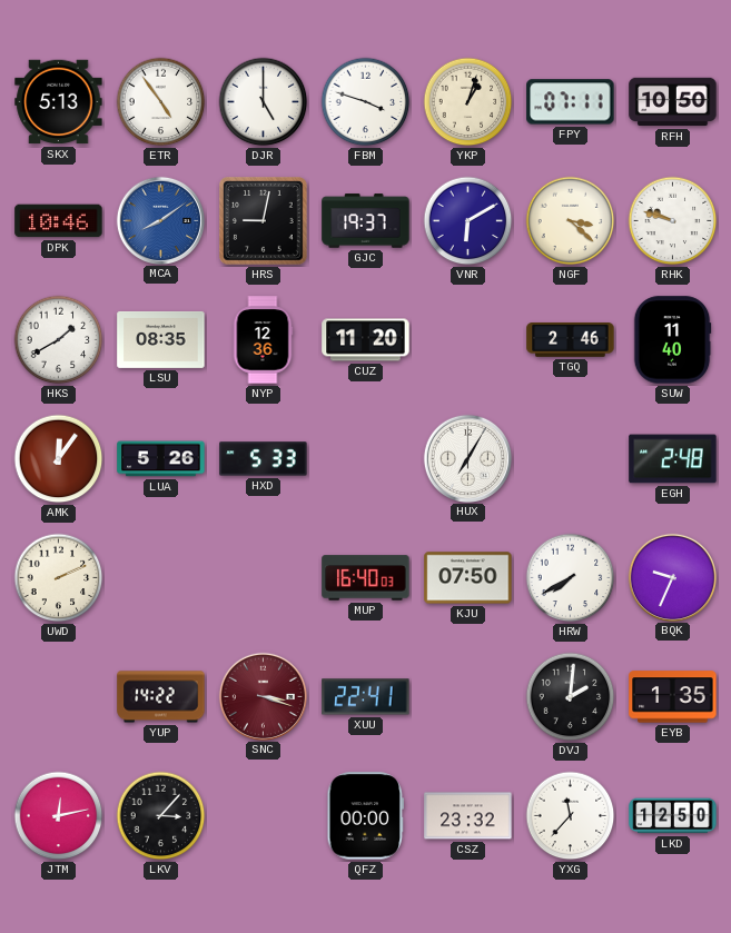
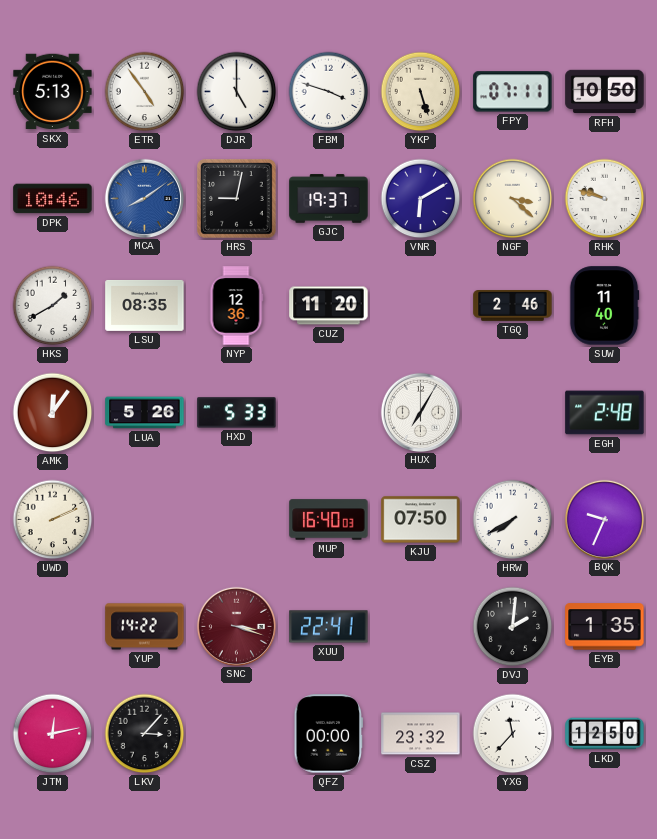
YKP: 1:03 -> 5:27
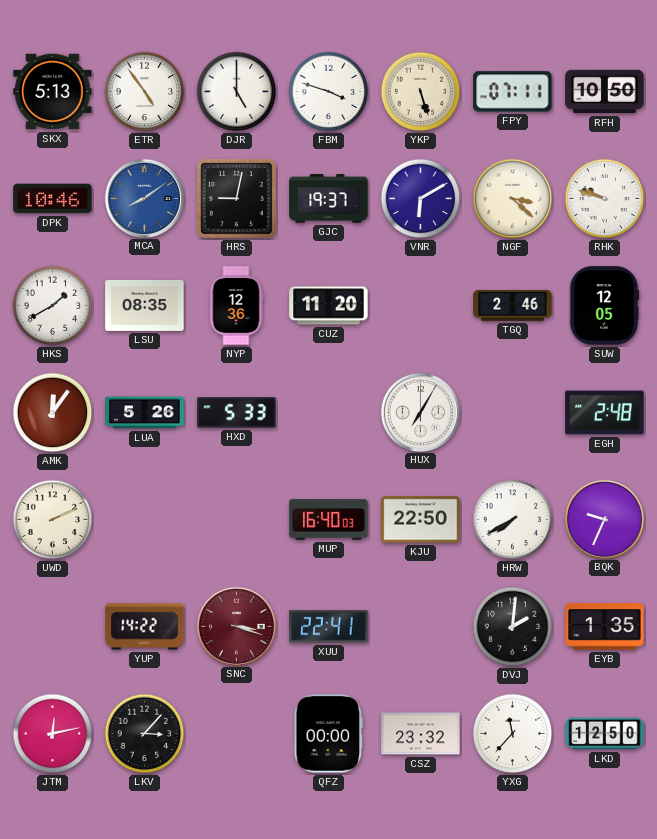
SUW: 11:40 -> 12:05
KJU: 07:50 -> 22:50
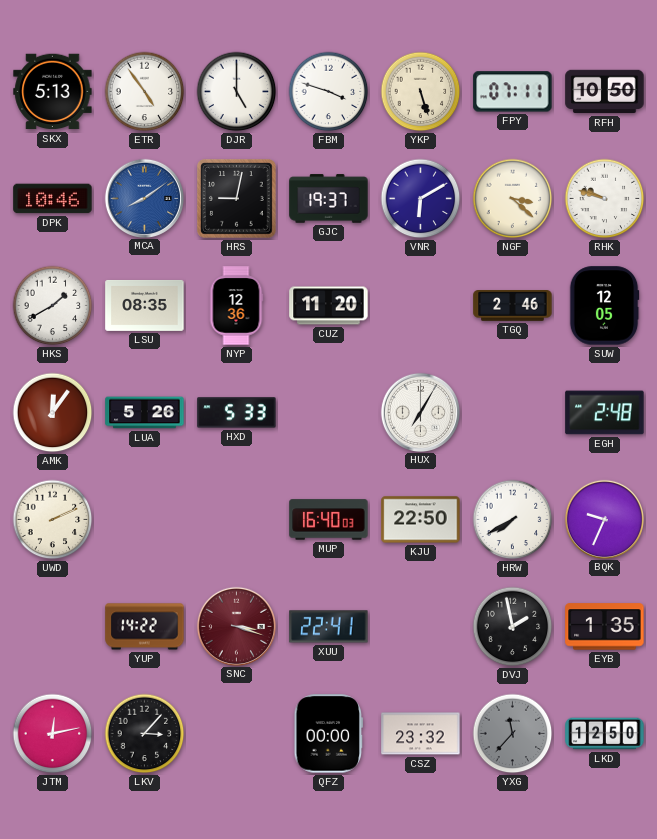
DVJ: 2:01 -> 1:58
YXG dial: white -> grey
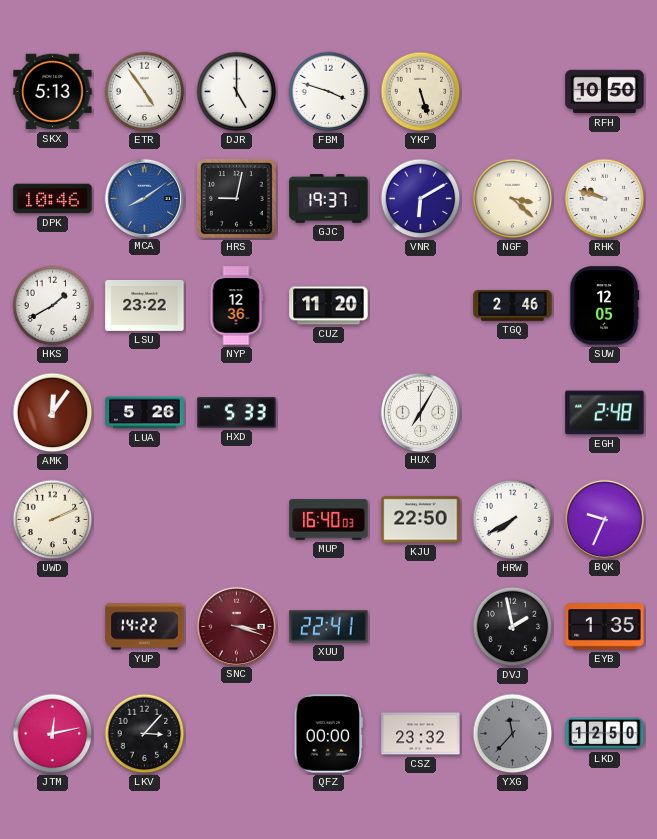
FPY: 07:11 -> none
LSU: 08:35 -> 23:22
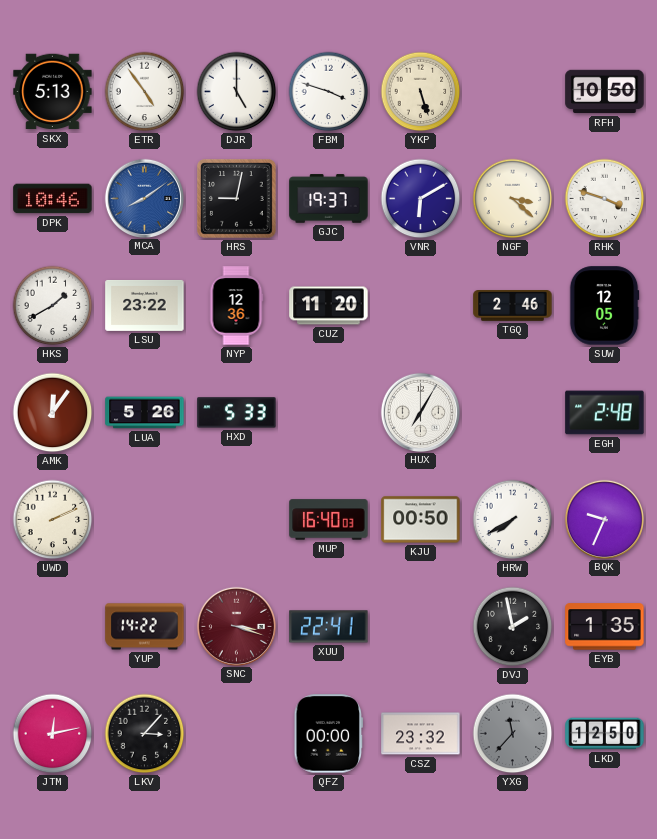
RHK: 9:48 -> 3:48
KJU: 22:50 -> 00:50
